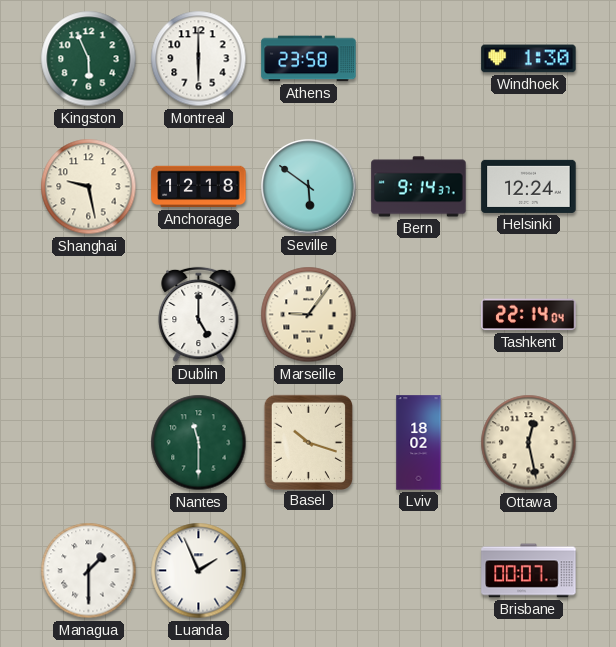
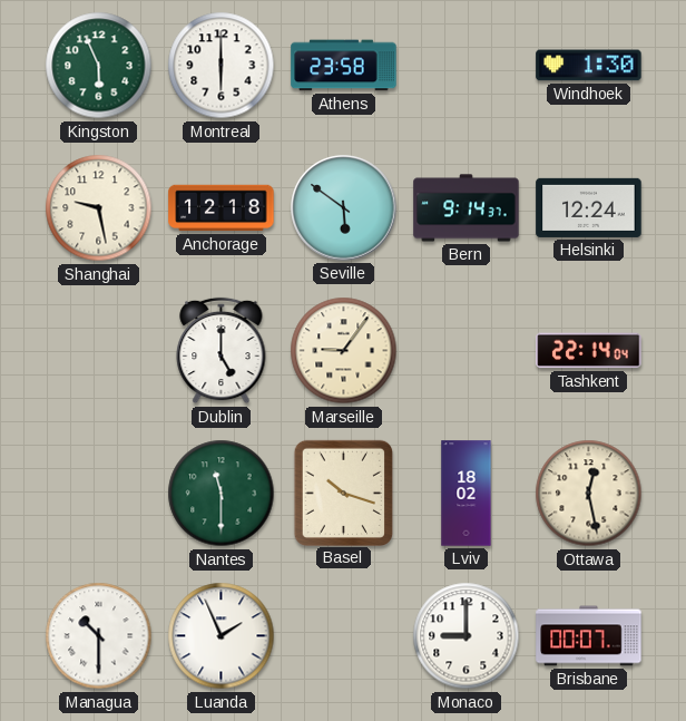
Managua: 1:30 -> 10:30
Monaco: none -> 9:00
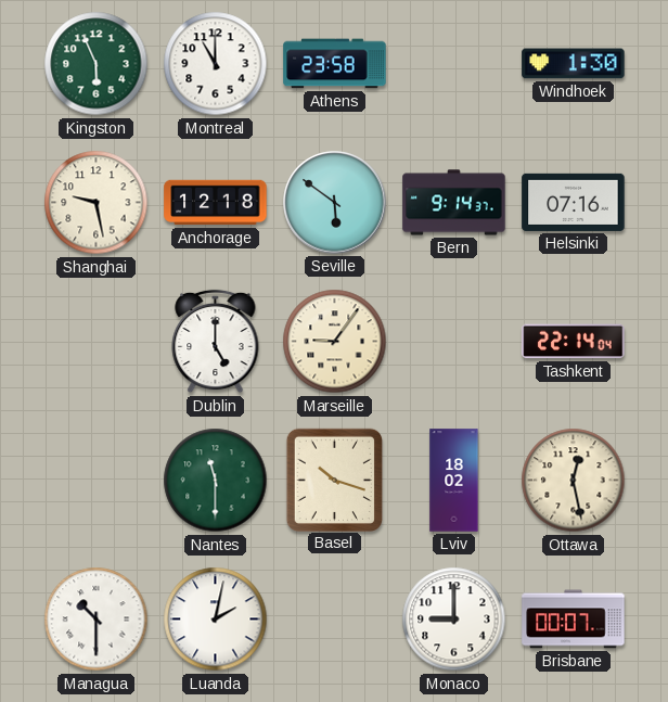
Montreal: 6:00 -> 11:00
Helsinki: 12:24 -> 07:16
Luanda: 1:56 -> 2:02
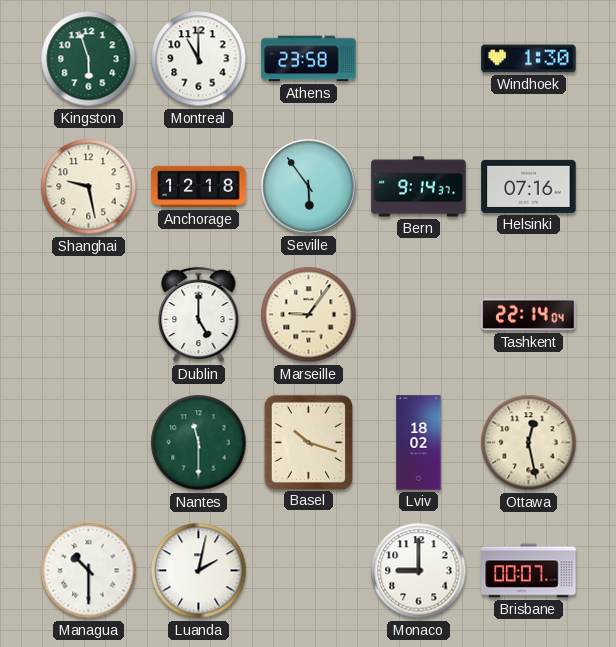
Kingston: 5:56 -> 5:57
Seville: 5:51 -> 5:54
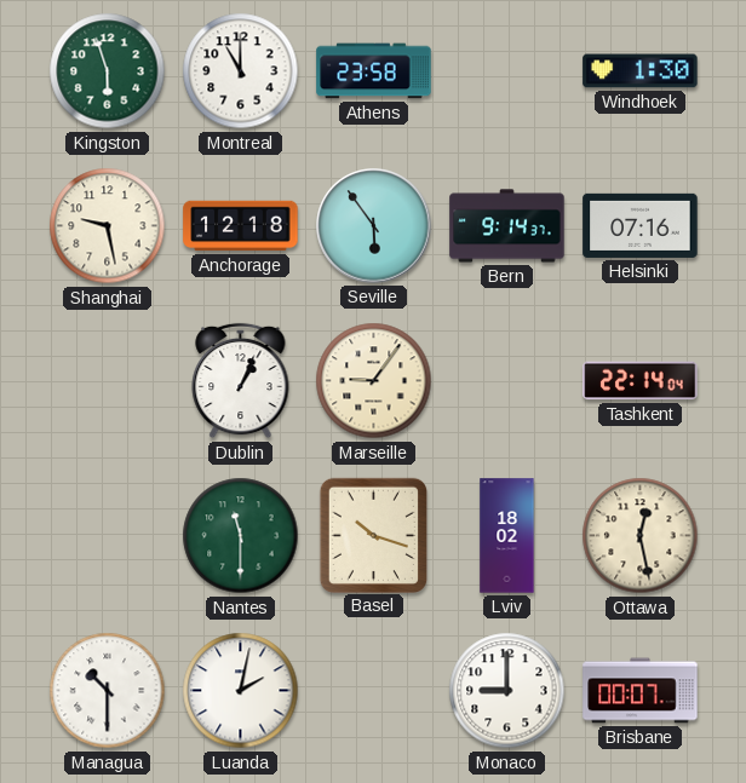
Dublin: 5:00 -> 1:04
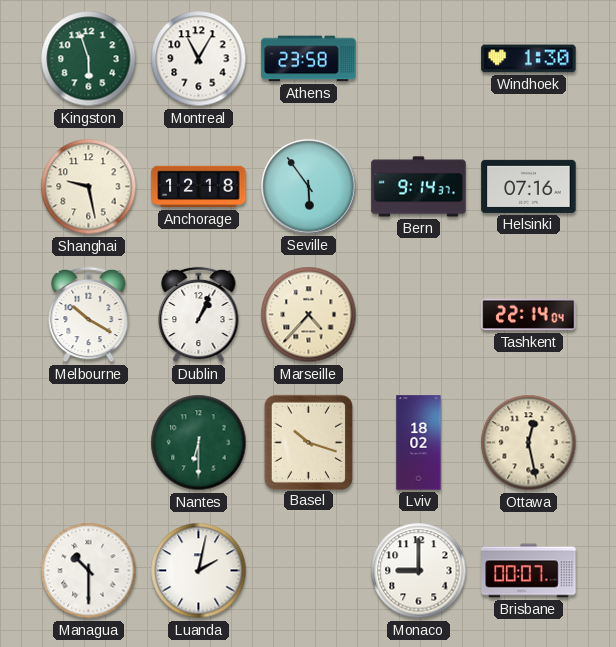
Montreal: 11:00 -> 11:05
Melbourne: none -> 10:20
Marseille: 9:06 -> 4:37
Nantes: 11:30 -> 6:30
